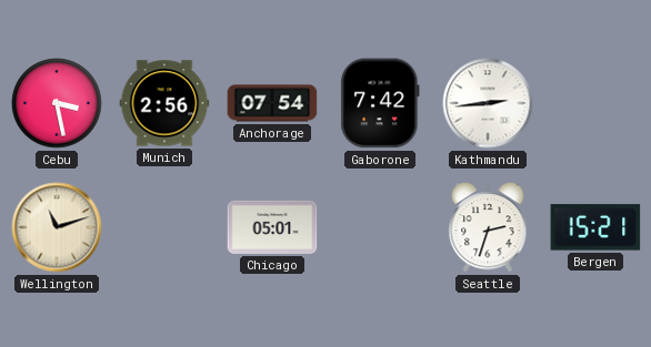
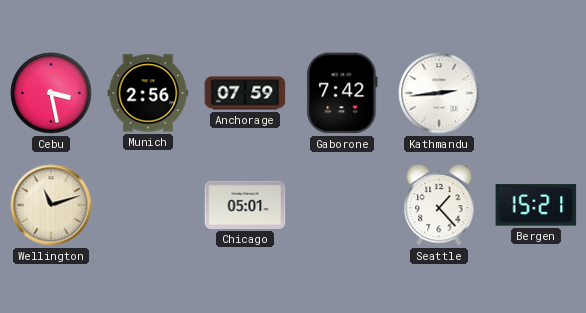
Anchorage: 07:54 -> 07:59
Seattle: 2:33 -> 1:23
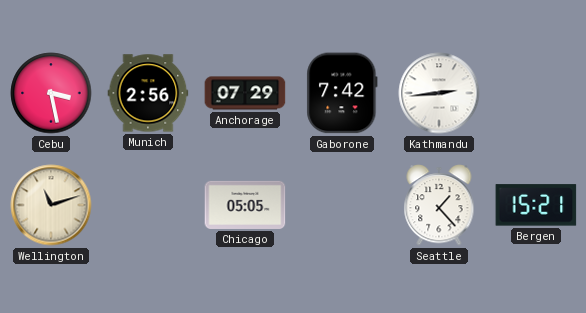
Anchorage: 07:59 -> 07:29
Chicago: 05:01 -> 05:05
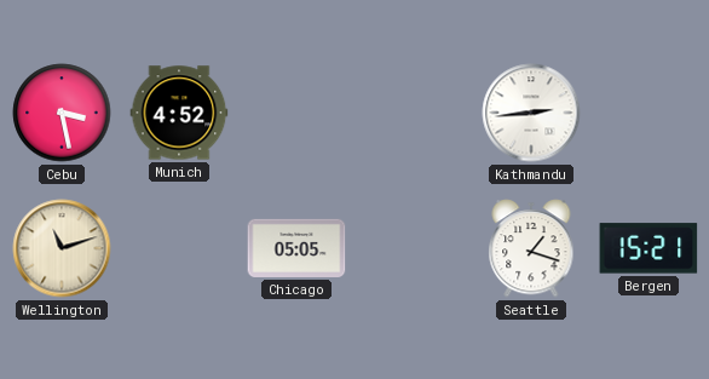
Munich: 2:56 -> 4:52
Anchorage: 07:29 -> none
Gaborone: 7:42 -> none
Seattle: 1:23 -> 1:18
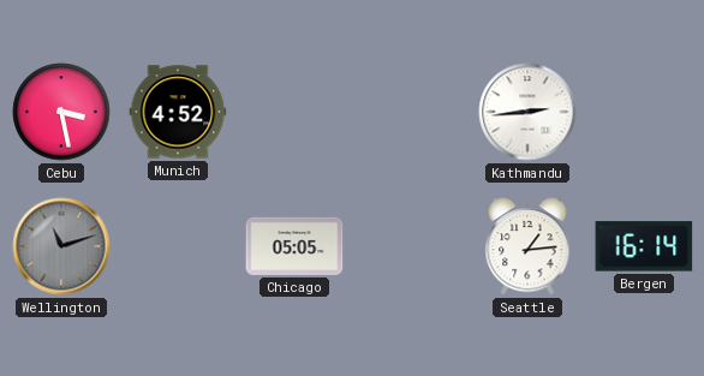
Wellington dial: cream -> grey
Seattle: 1:18 -> 1:14
Bergen: 15:21 -> 16:14
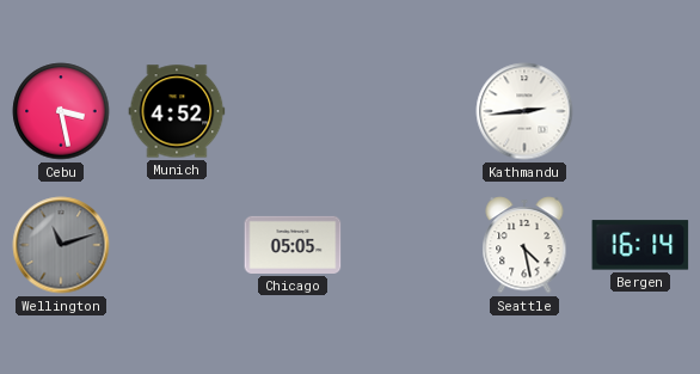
Seattle: 1:14 -> 4:28
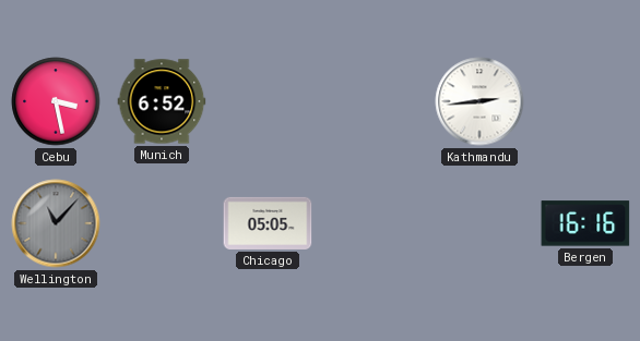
Munich: 4:52 -> 6:52
Wellington: 11:12 -> 11:07
Seattle: 4:28 -> none
Bergen: 16:14 -> 16:16
